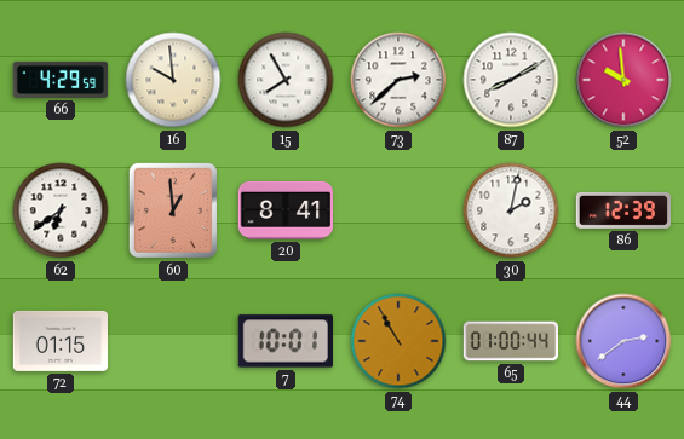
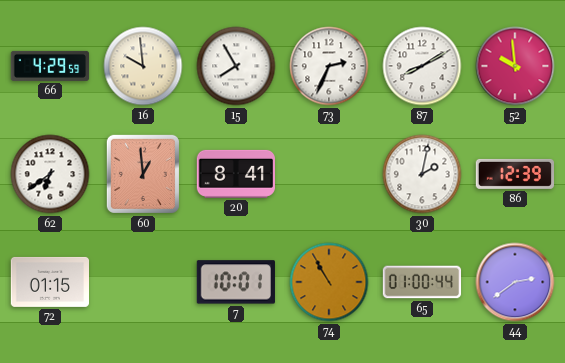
73: 2:38 -> 2:34
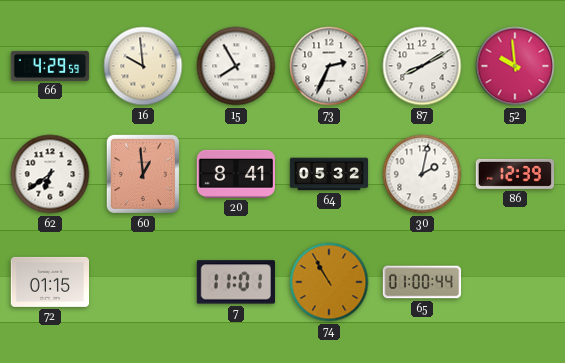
64: none -> 05:32
7: 10:01 -> 11:01
44: 2:39 -> none
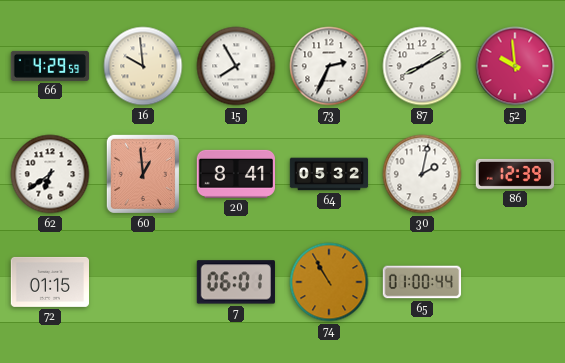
7: 11:01 -> 06:01
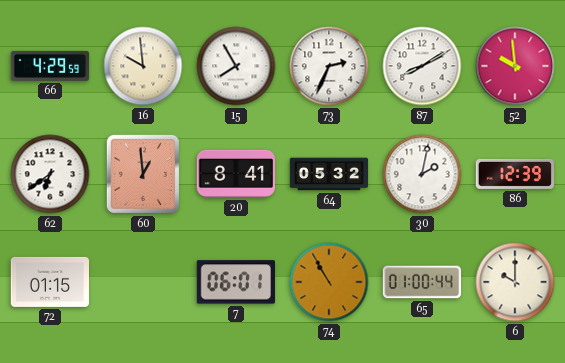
6: none -> 10:00
